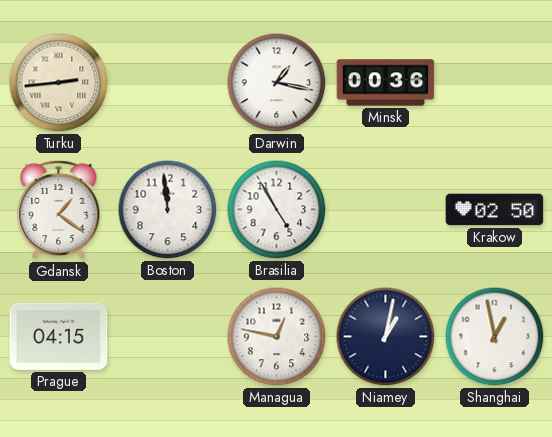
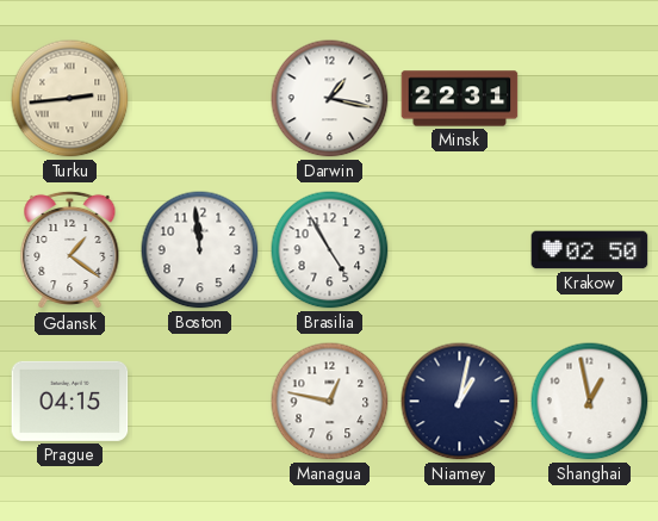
Minsk: 00:36 -> 22:31
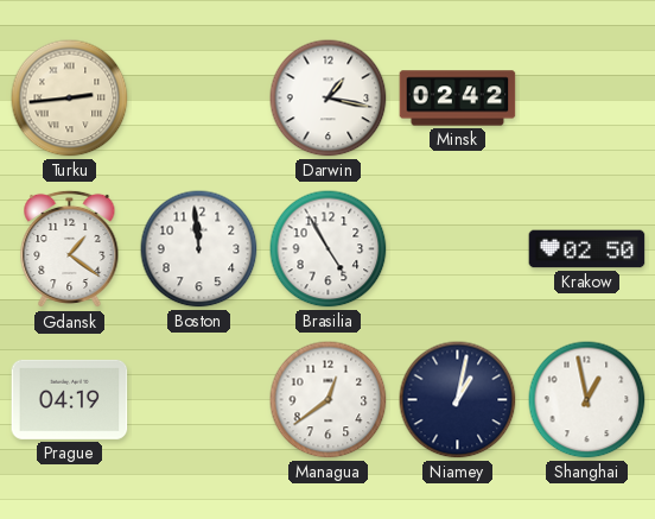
Minsk: 22:31 -> 02:42
Prague: 04:15 -> 04:19
Managua: 12:47 -> 12:39
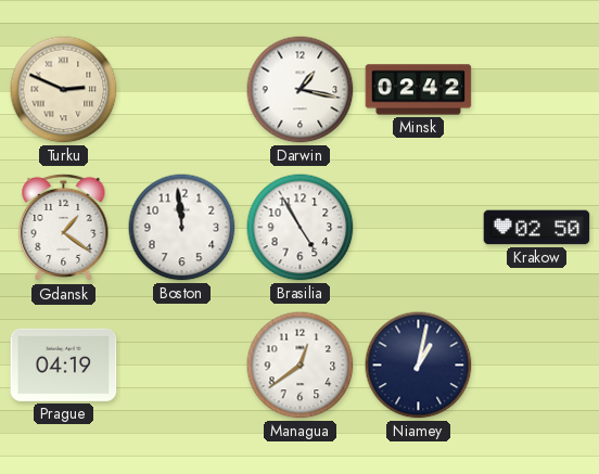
Turku: 2:44 -> 2:49
Shanghai: 12:58 -> none
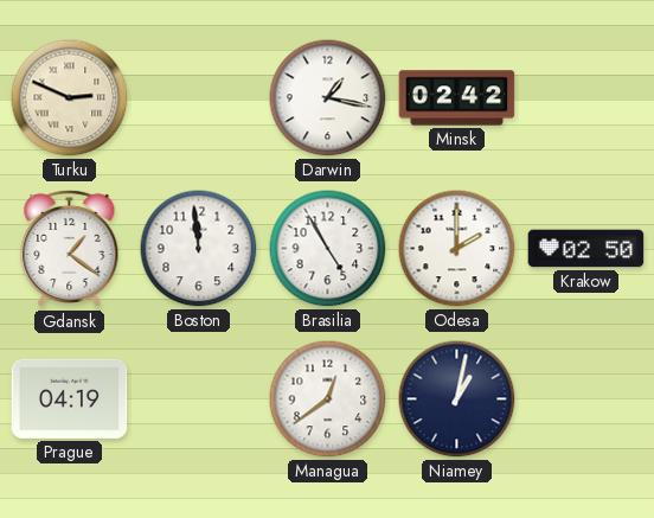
Odesa: none -> 2:00
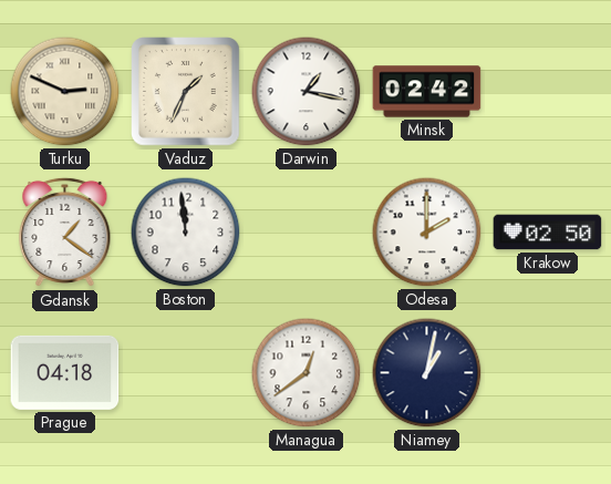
Vaduz: none -> 1:34
Brasilia: 4:55 -> none
Prague: 04:19 -> 04:18
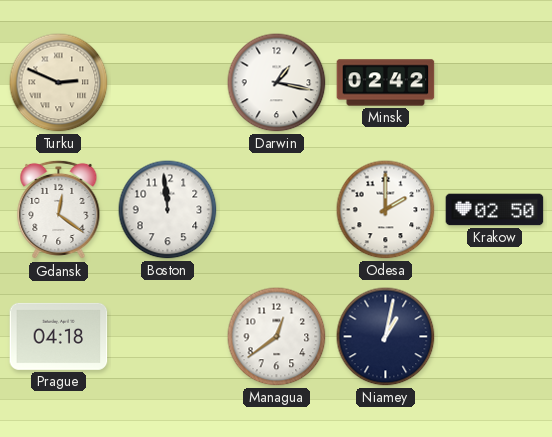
Vaduz: 1:34 -> none
Gdansk: 1:21 -> 12:21
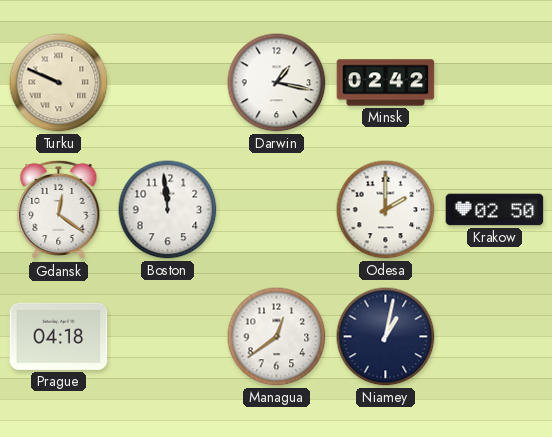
Turku: 2:49 -> 9:49
